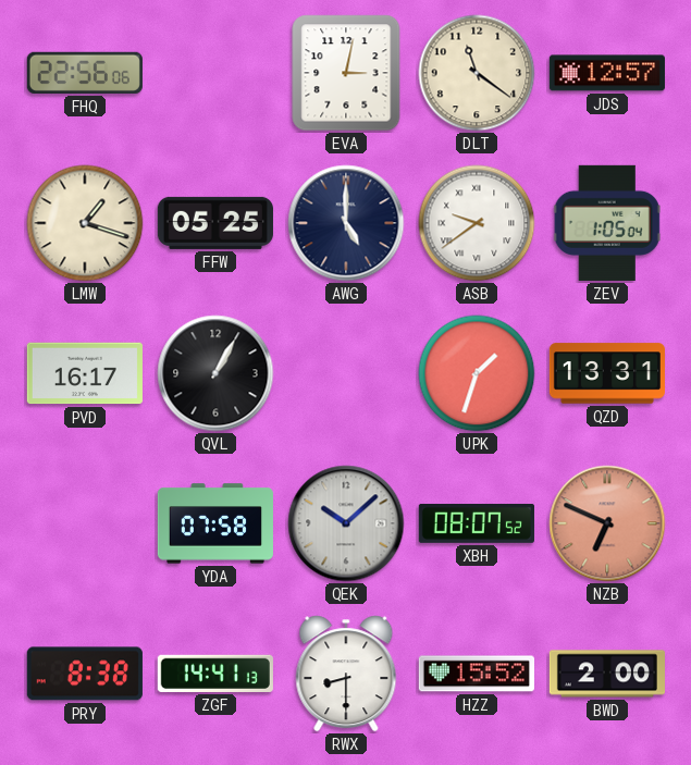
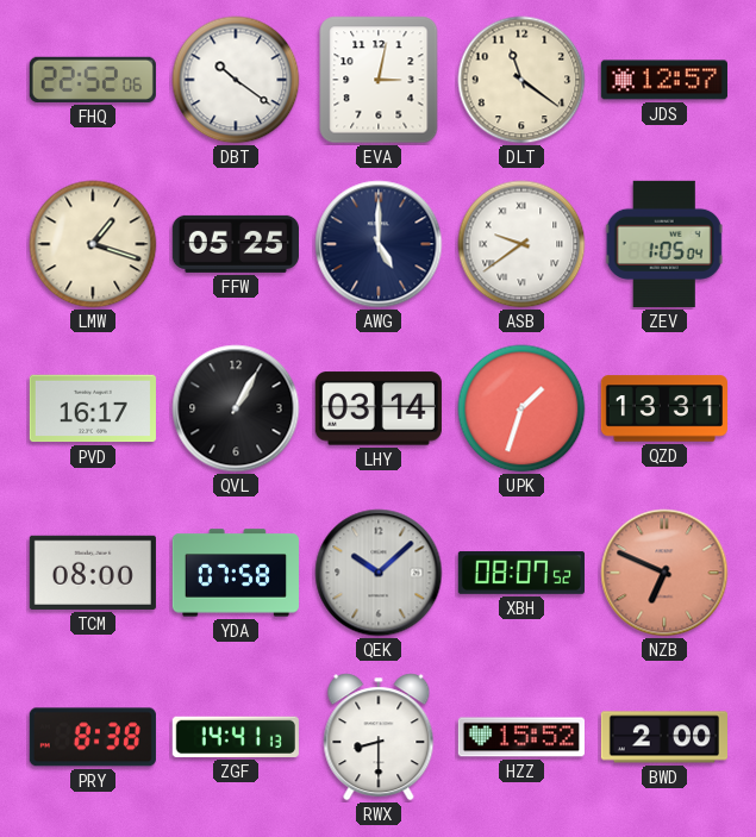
FHQ: 22:56 -> 22:52
DBT: none -> 10:21
LHY: none -> 03:14
TCM: none -> 08:00
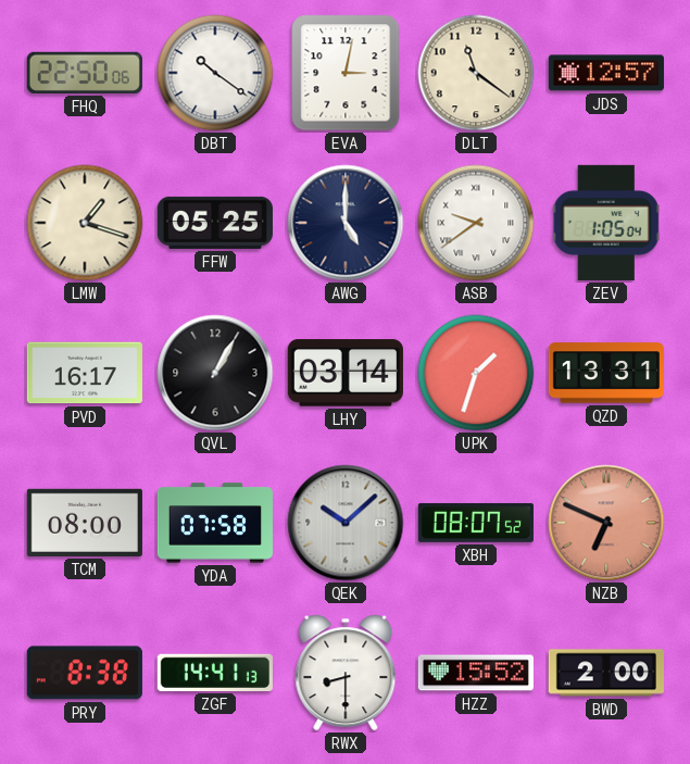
FHQ: 22:52 -> 22:50
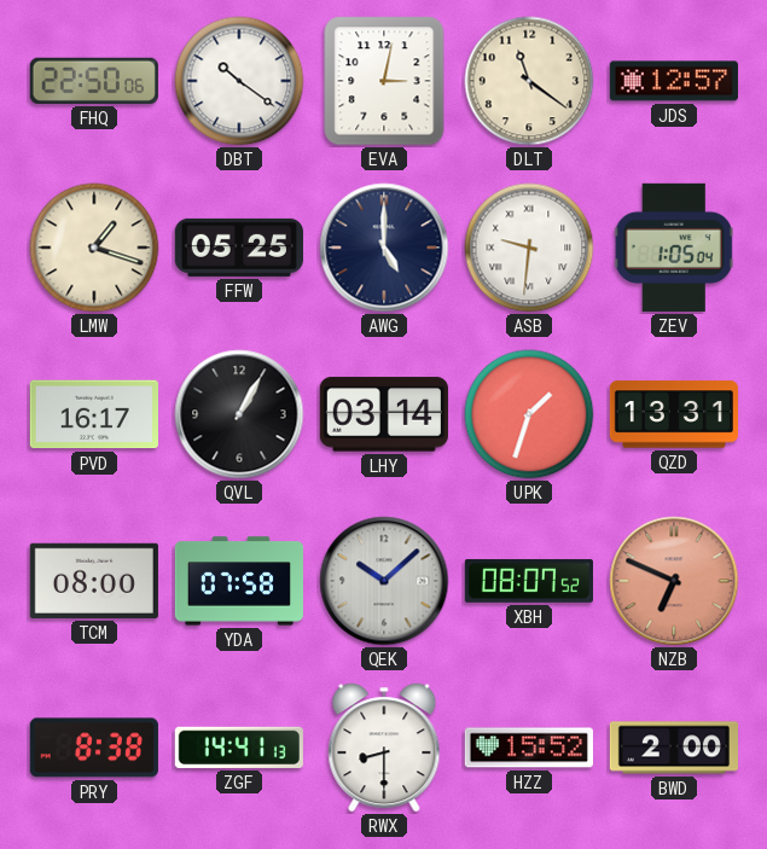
ASB: 9:39 -> 9:31
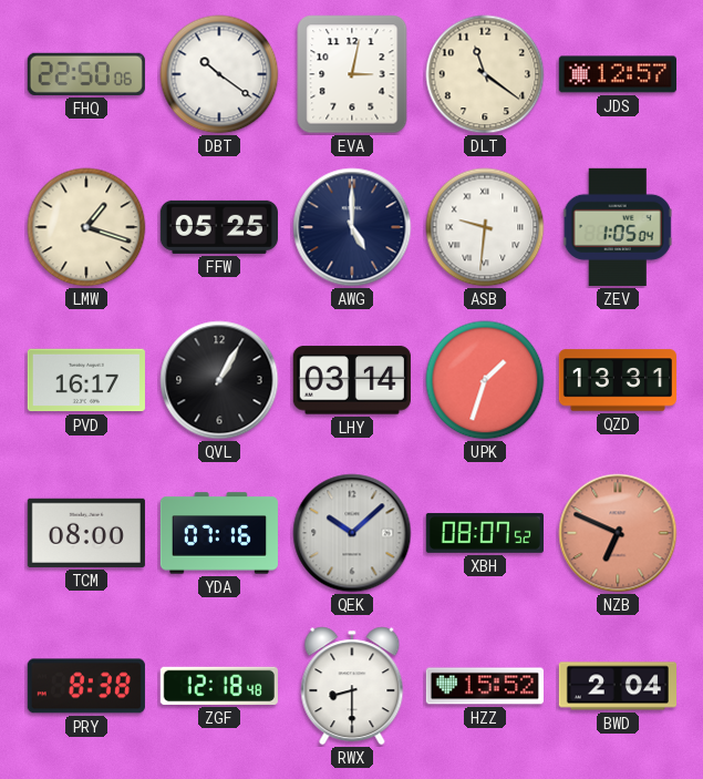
YDA: 07:58 -> 07:16
ZGF: 14:41 -> 12:18
BWD: 2:00 -> 2:04
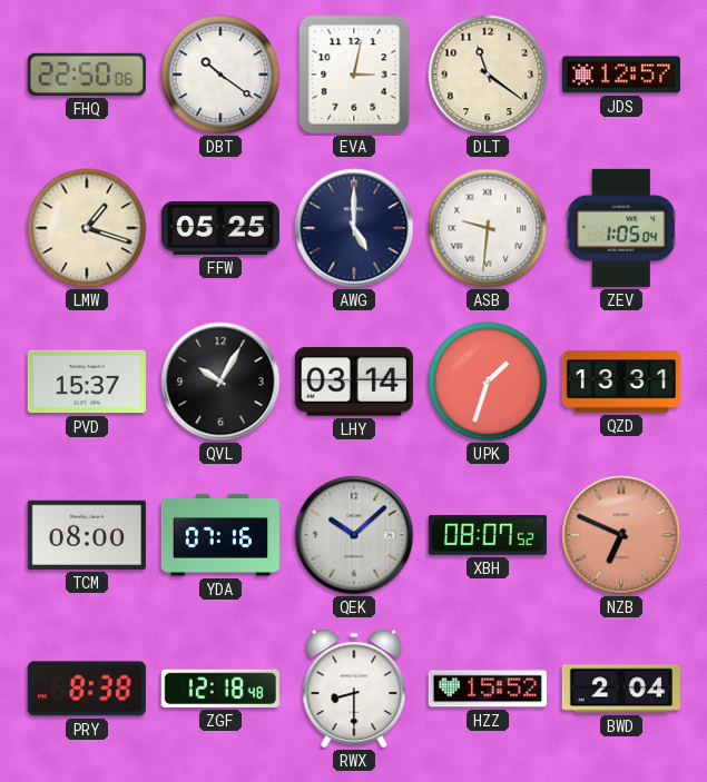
PVD: 16:17 -> 15:37
QVL: 1:05 -> 10:05
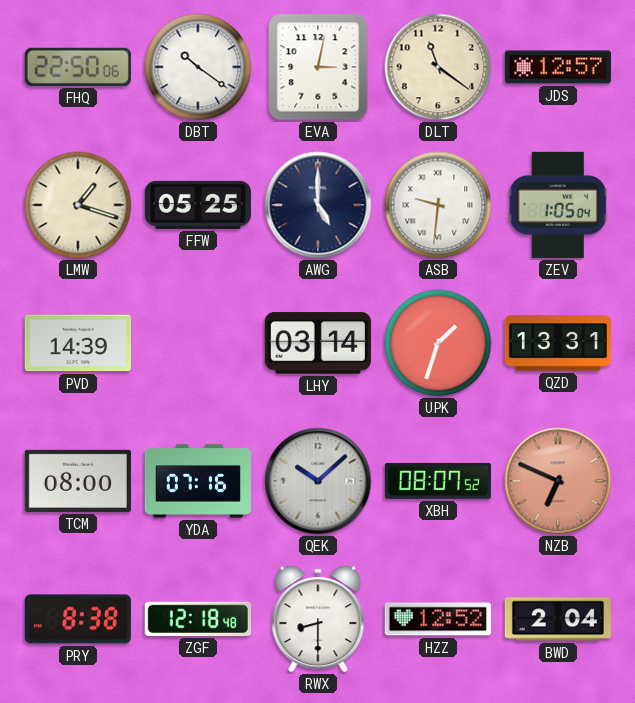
PVD: 15:37 -> 14:39
QVL: 10:05 -> none
HZZ: 15:52 -> 12:52
